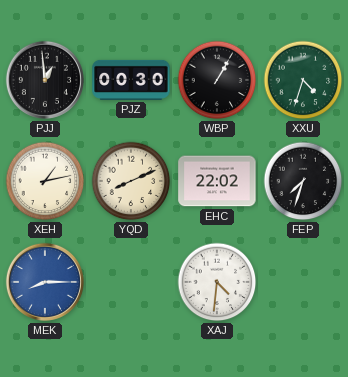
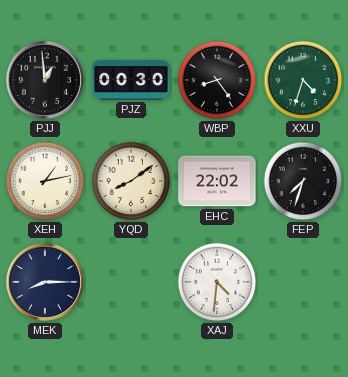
WBP: 1:05 -> 8:24
YQD: 8:11 -> 8:09
MEK dial: blue -> navy
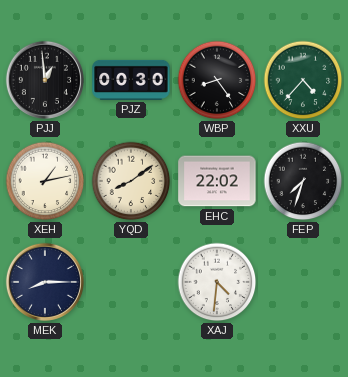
XXU: 4:33 -> 4:37
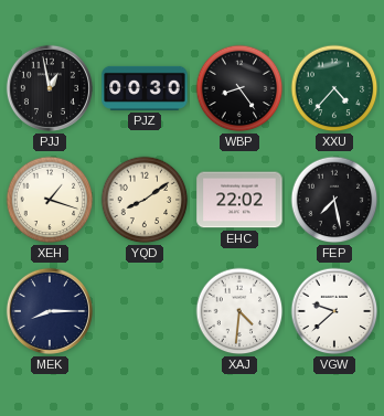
PJJ: 12:59 -> 12:58
XEH: 1:13 -> 1:18
FEP: 7:33 -> 7:28
VGW: none -> 9:38
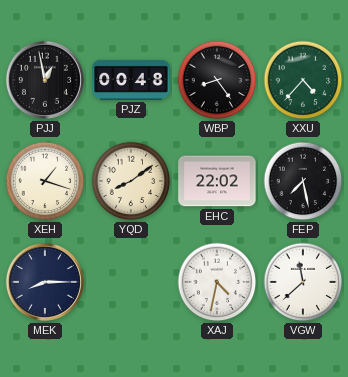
PJZ: 00:30 -> 00:48
XAJ: 4:31 -> 4:32
VGW: 9:38 -> 11:38
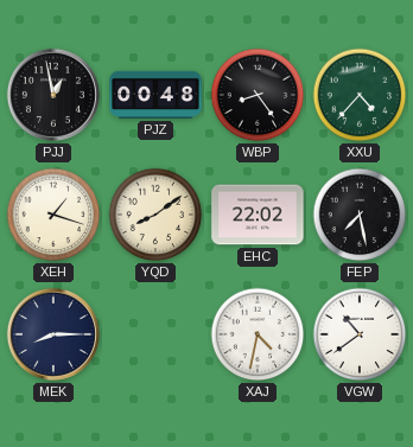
VGW: 11:38 -> 10:39
